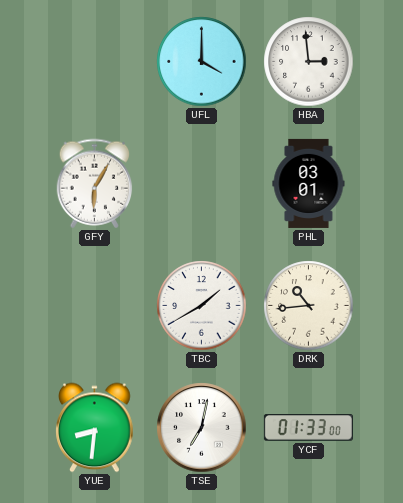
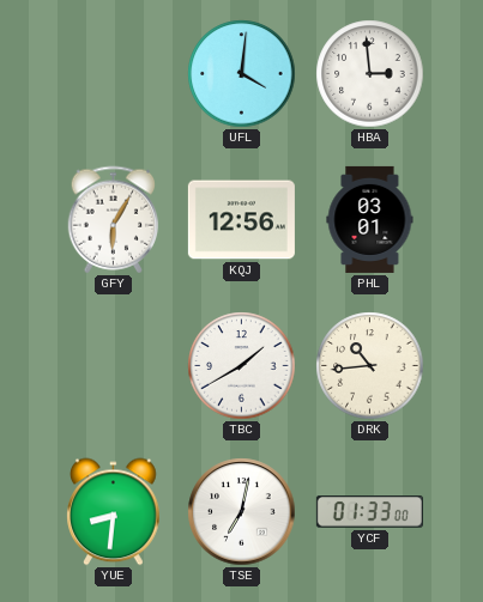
UFL: 4:00 -> 4:01
KQJ: none -> 12:56
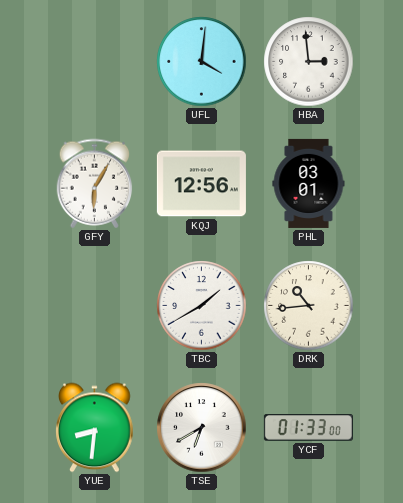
TSE: 7:02 -> 6:40
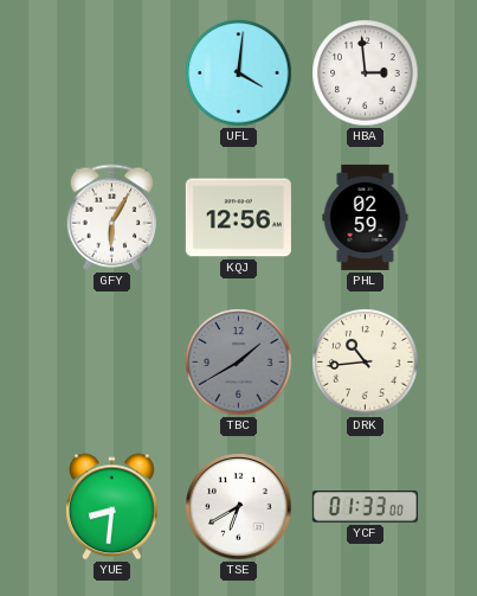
PHL: 03:01 -> 02:59
TBC dial: white -> grey
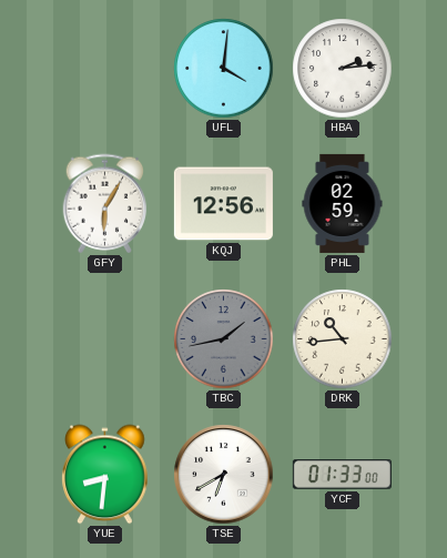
HBA: 2:59 -> 2:14
TBC: 1:40 -> 1:43
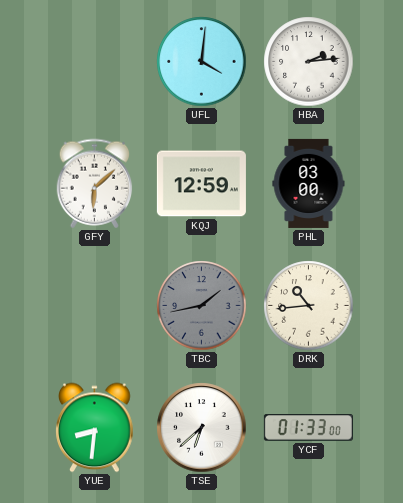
GFY: 6:05 -> 6:08
KQJ: 12:56 -> 12:59
PHL: 02:59 -> 03:00
TSE: 6:40 -> 6:38
